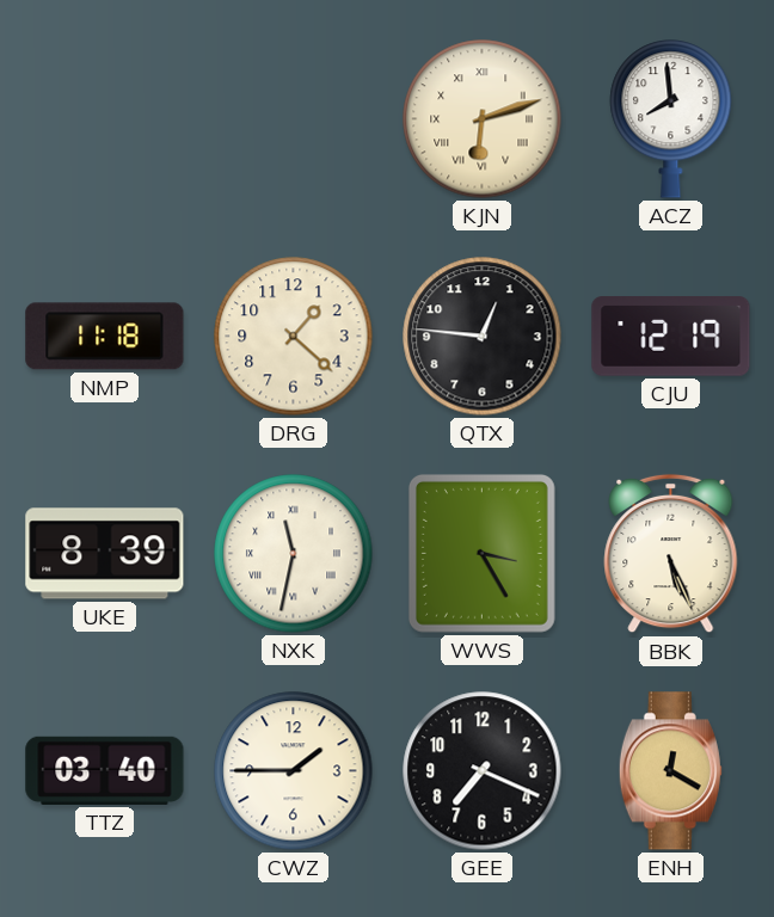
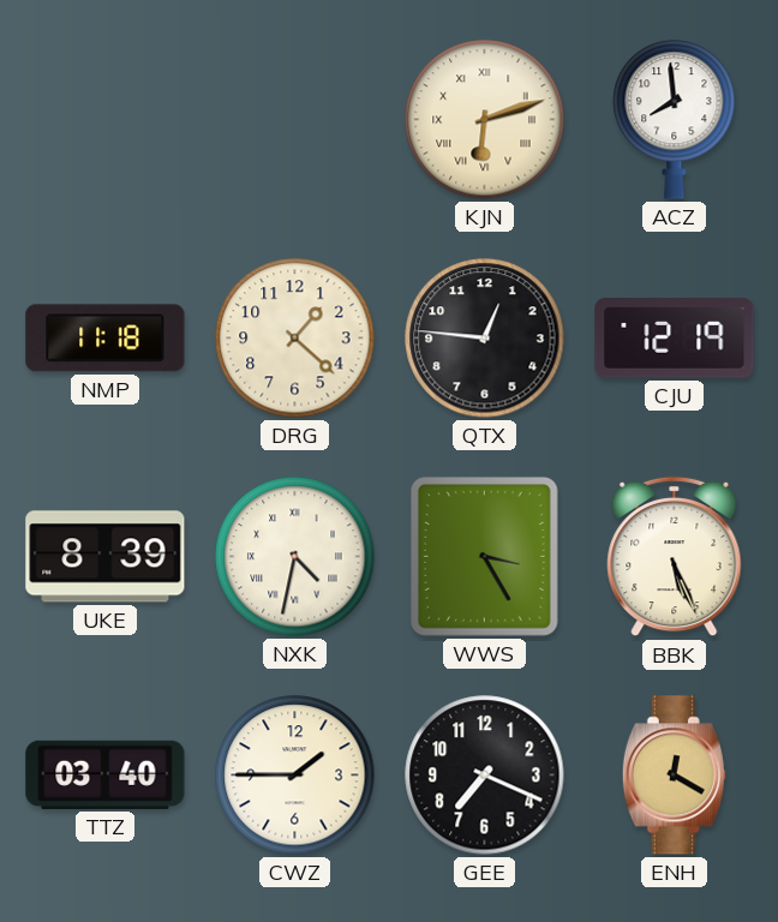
NXK: 11:32 -> 4:32
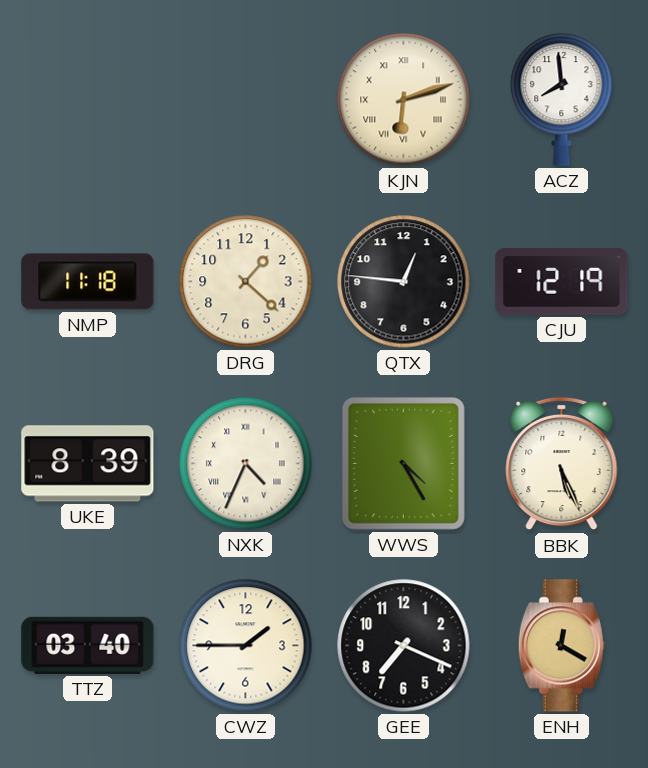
NXK: 4:32 -> 4:34
WWS: 3:25 -> 4:25
